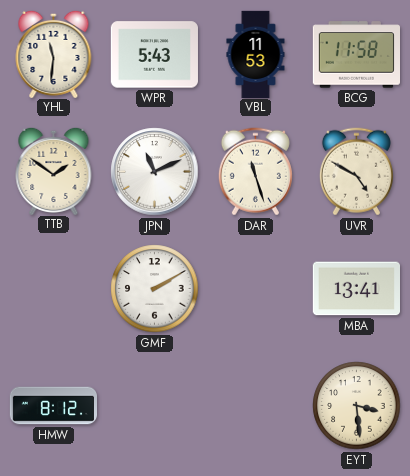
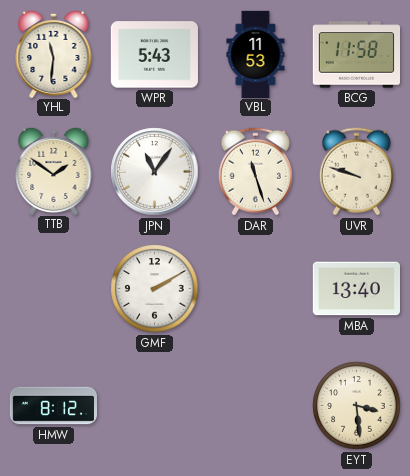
JPN: 11:11 -> 11:06
UVR: 4:50 -> 9:48
MBA: 13:41 -> 13:40
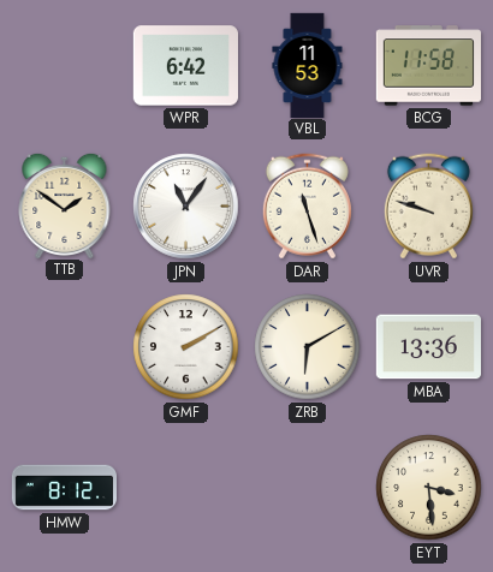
YHL: 11:31 -> none
WPR: 5:43 -> 6:42
ZRB: none -> 6:10
MBA: 13:40 -> 13:36
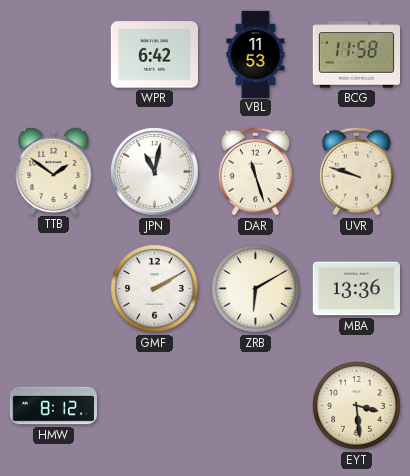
JPN: 11:06 -> 11:02
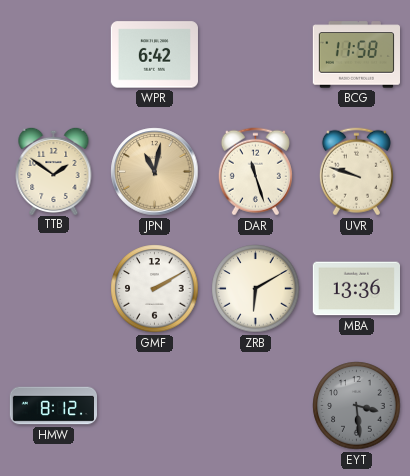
VBL: 11:53 -> none
JPN dial: white -> champagne
EYT dial: cream -> grey
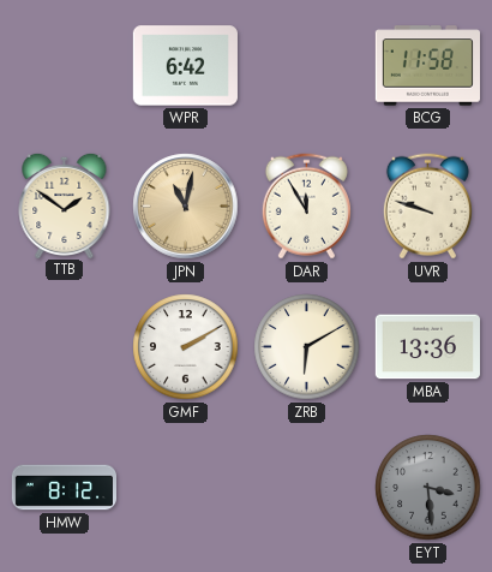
DAR: 11:27 -> 11:55
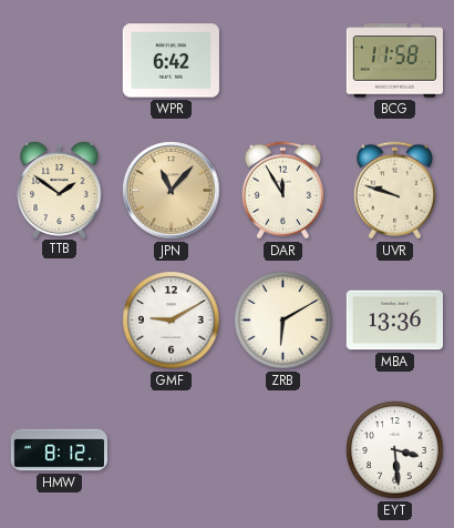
JPN: 11:02 -> 11:07
GMF: 2:10 -> 9:10
EYT dial: grey -> white
